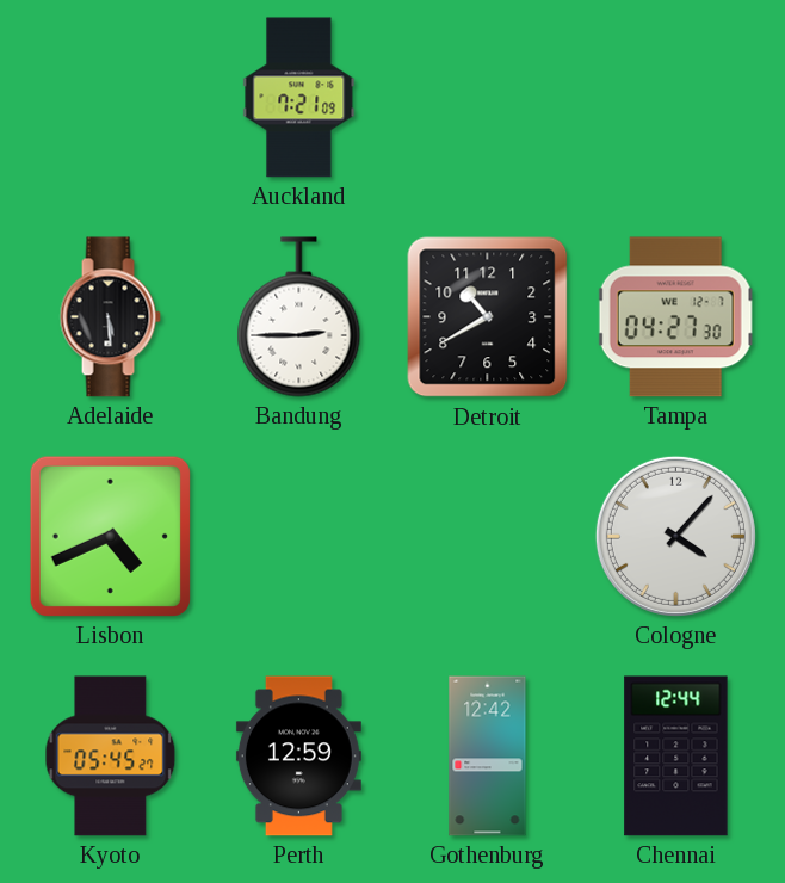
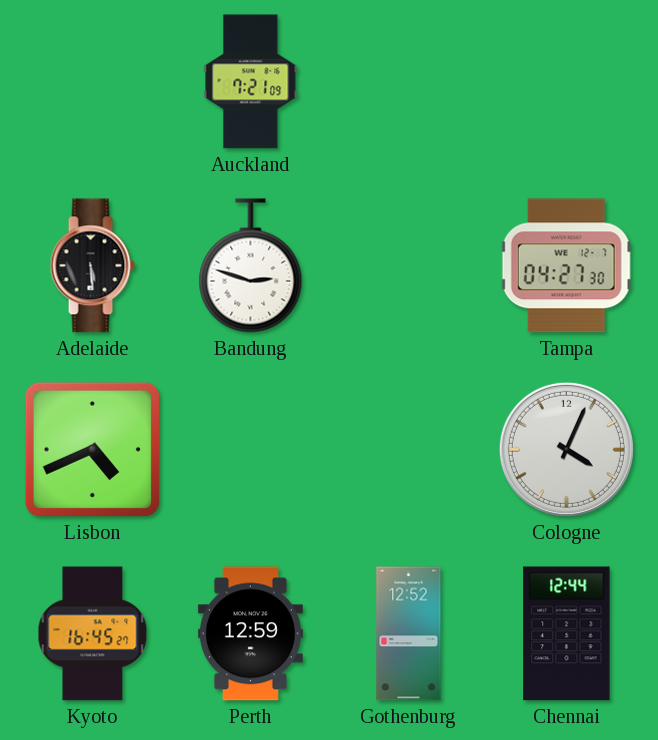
Bandung: 2:45 -> 2:48
Detroit: 10:40 -> none
Cologne: 4:07 -> 4:04
Kyoto: 05:45 -> 16:45
Gothenburg: 12:42 -> 12:52
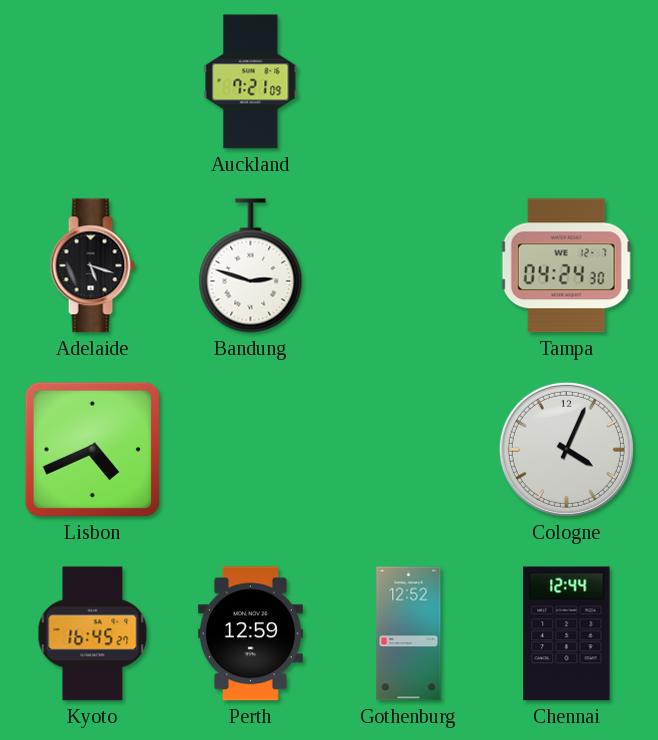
Adelaide: 5:29 -> 5:18
Tampa: 04:27 -> 04:24
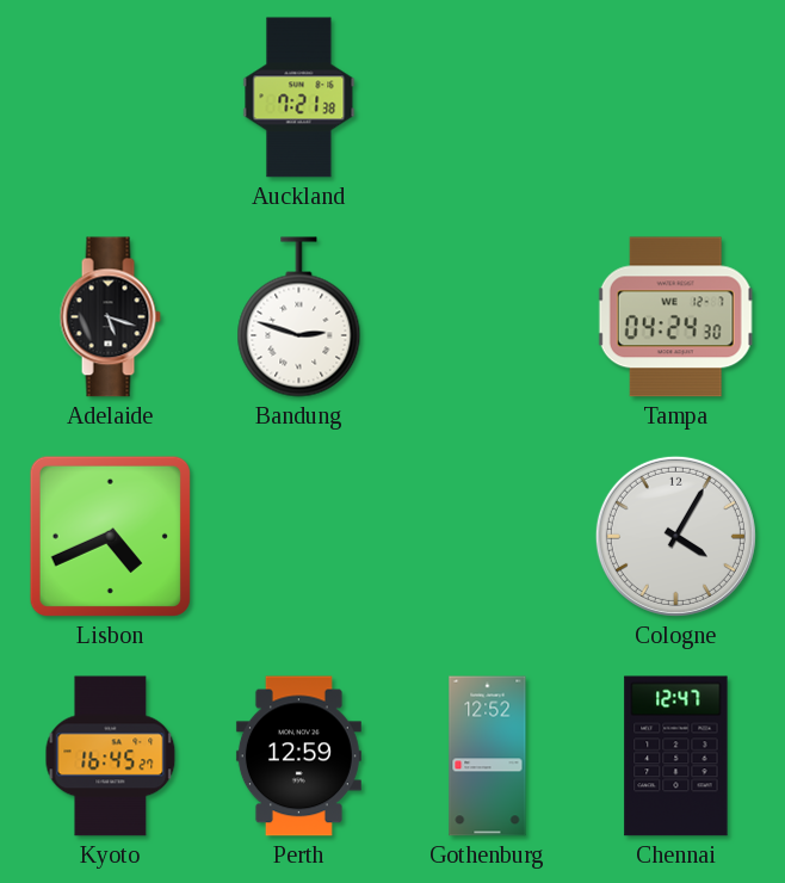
Auckland: 7:21:09 -> 7:21:38
Cologne: 4:04 -> 4:05
Chennai: 12:44 -> 12:47
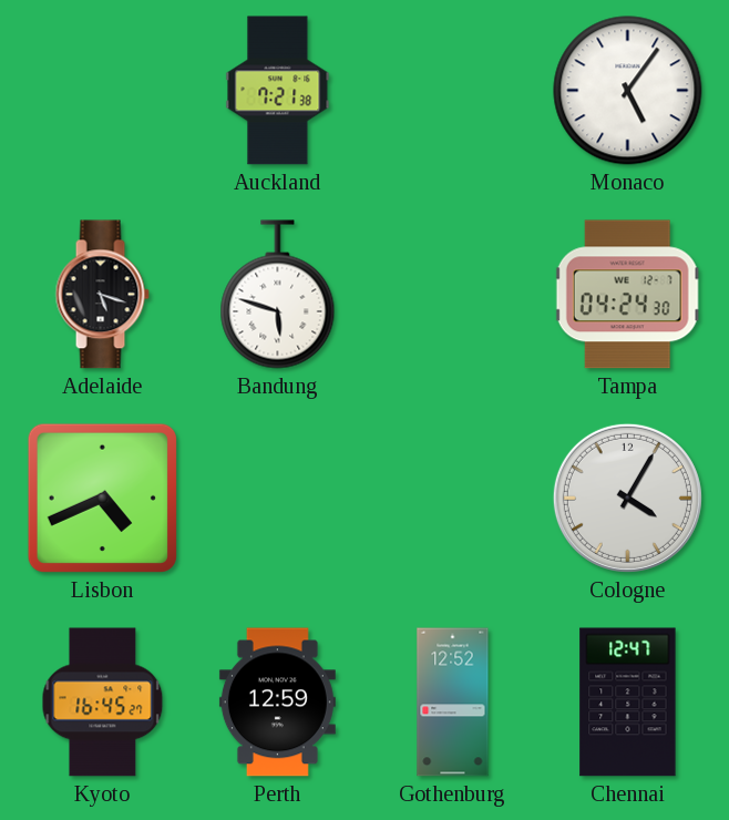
Monaco: none -> 5:06
Bandung: 2:48 -> 5:48
